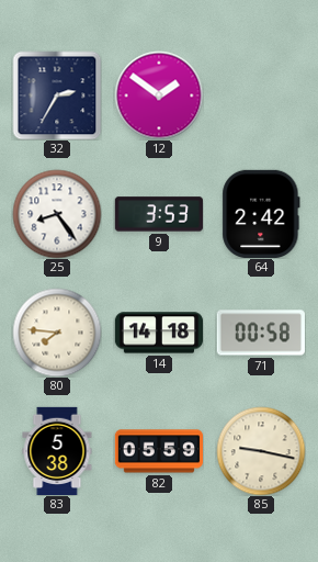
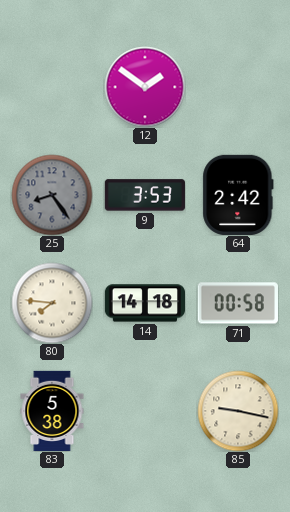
32: 2:35 -> none
25 dial: white -> grey
82: 05:59 -> none
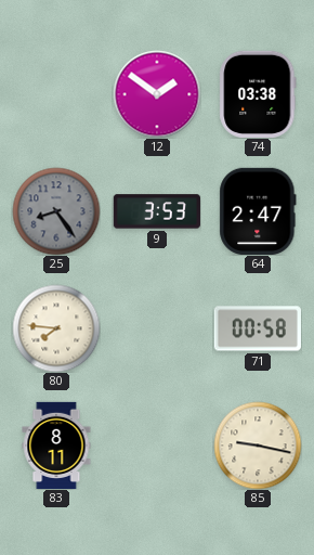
74: none -> 03:38
64: 2:42 -> 2:47
14: 14:18 -> none
83: 5:38 -> 8:11
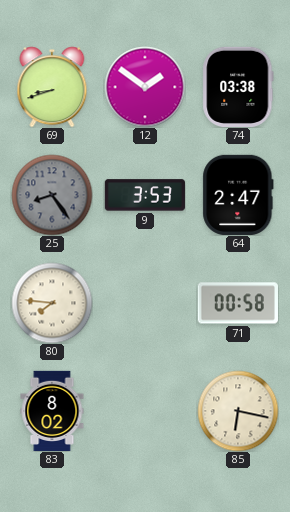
69: none -> 8:42
83: 8:11 -> 8:02
85: 9:17 -> 6:17
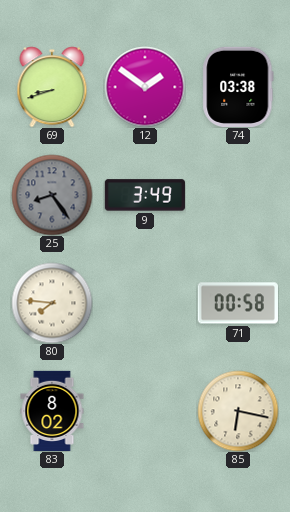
9: 3:53 -> 3:49
64: 2:47 -> none
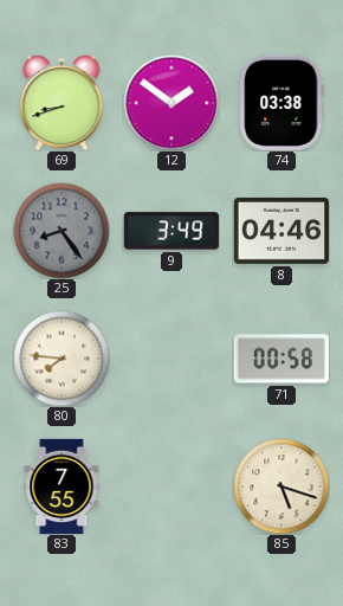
8: none -> 04:46
83: 8:02 -> 7:55
85: 6:17 -> 5:18
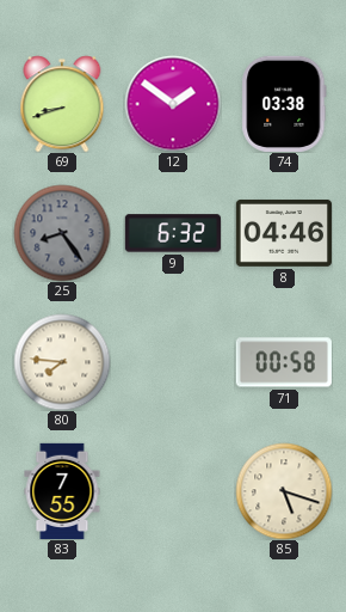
9: 3:49 -> 6:32
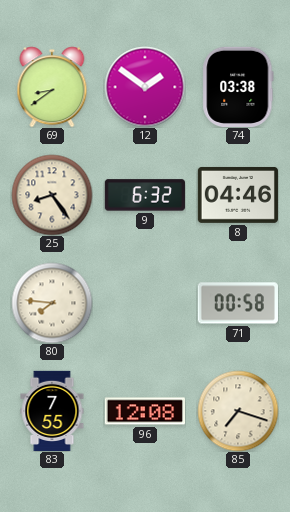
69: 8:42 -> 8:39
25 dial: grey -> cream
96: none -> 12:08
85: 5:18 -> 7:18
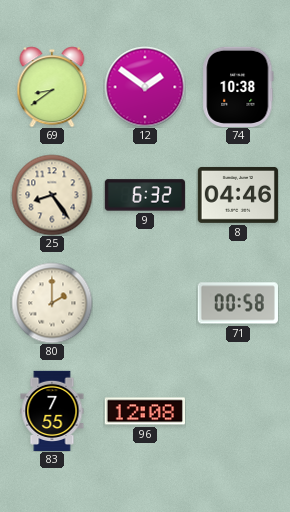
74: 03:38 -> 10:38
80: 7:46 -> 2:00
85: 7:18 -> none
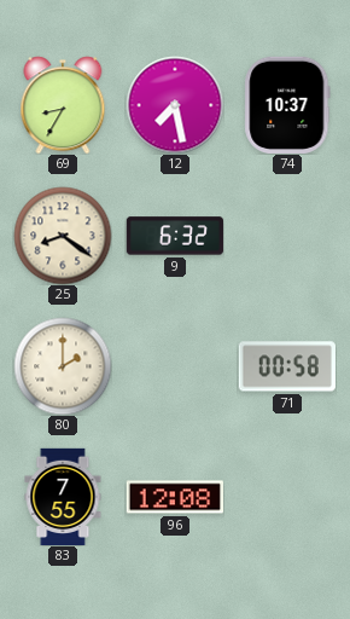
69: 8:39 -> 8:35
12: 1:51 -> 7:28
74: 10:38 -> 10:37
25: 8:24 -> 8:21
8: 04:46 -> none
